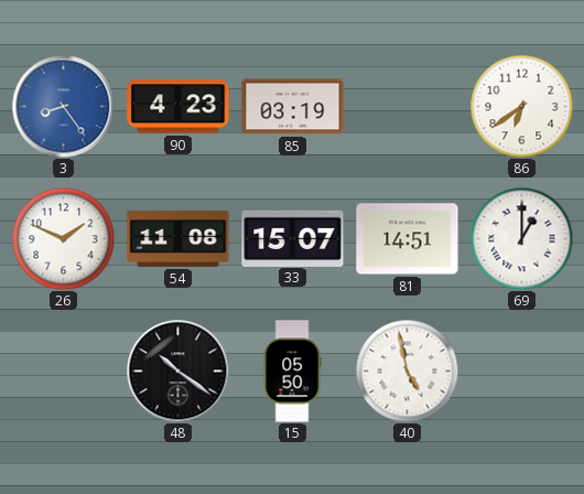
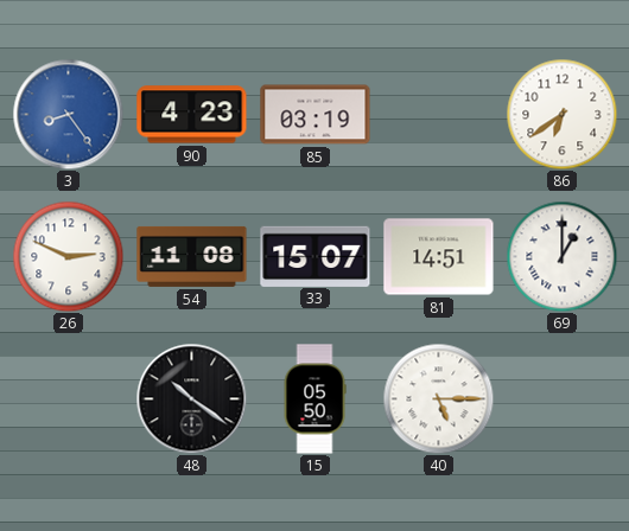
26: 1:49 -> 2:49
40: 4:58 -> 5:15
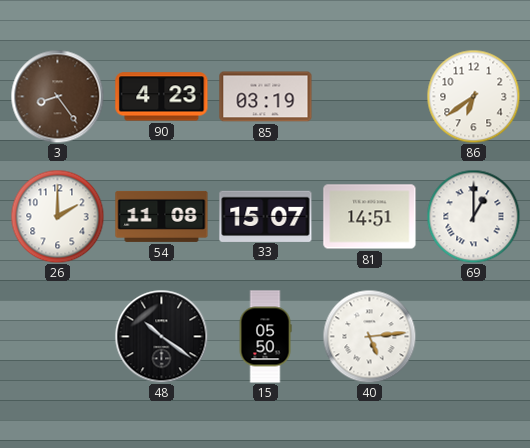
3 dial: blue -> brown
26: 2:49 -> 2:00
40: 5:15 -> 5:14
